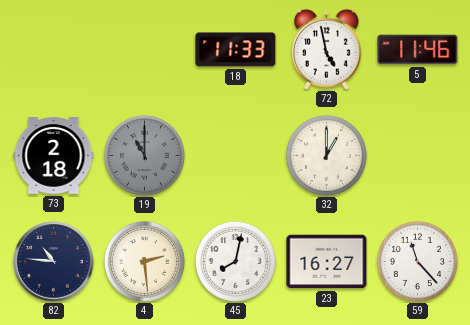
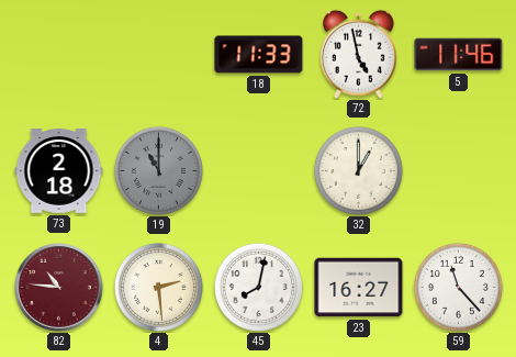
82 dial: navy -> burgundy
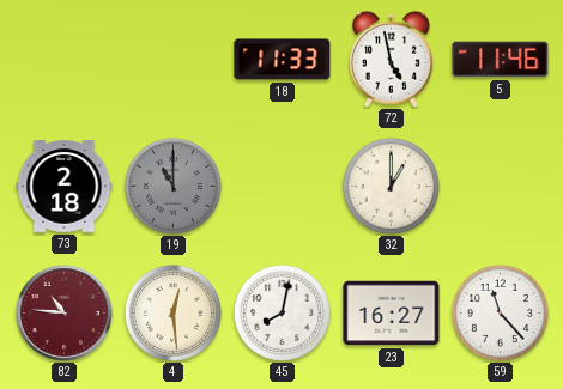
4: 2:29 -> 12:29
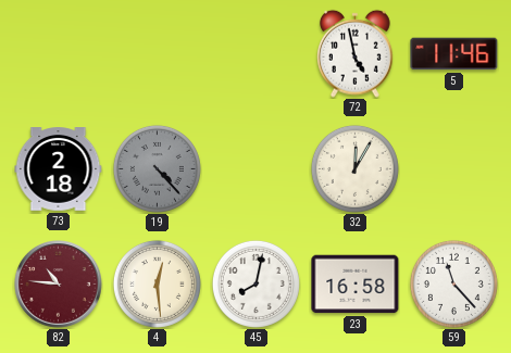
18: 11:33 -> none
19: 11:00 -> 4:23
32: 1:00 -> 12:05
23: 16:27 -> 16:58
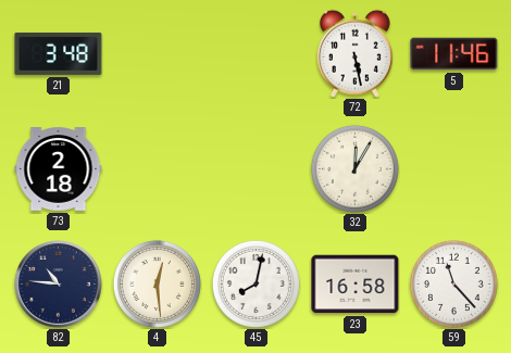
21: none -> 3:48
72: 4:58 -> 5:28
19: 4:23 -> none
82 dial: burgundy -> navy
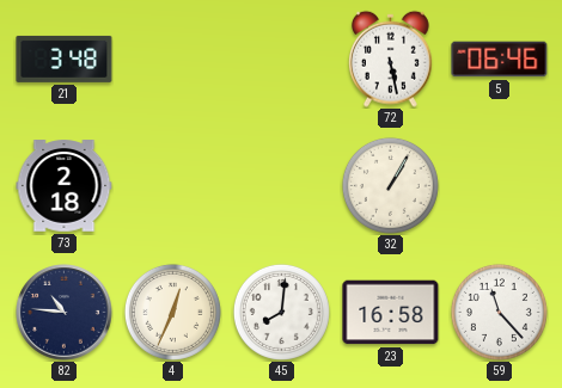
5: 11:46 -> 06:46
32: 12:05 -> 1:05
4: 12:29 -> 12:34
45: 8:02 -> 8:01
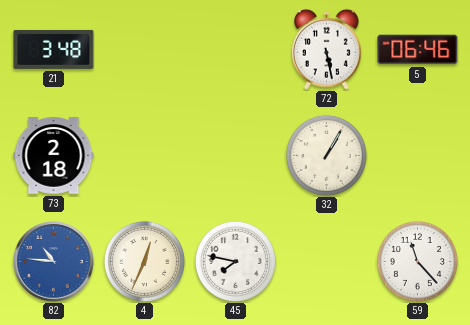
82 dial: navy -> blue
45: 8:01 -> 7:47
23: 16:58 -> none
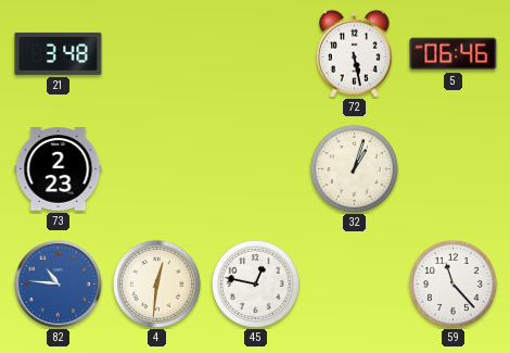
73: 2:18 -> 2:23
32: 1:05 -> 1:03
4: 12:34 -> 12:31
45: 7:47 -> 12:47
